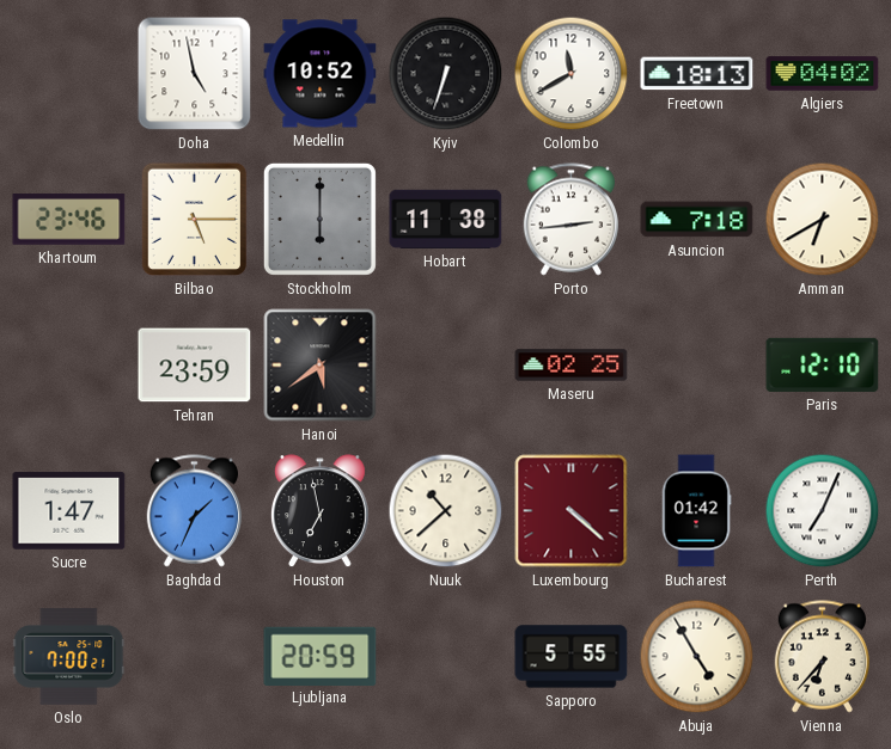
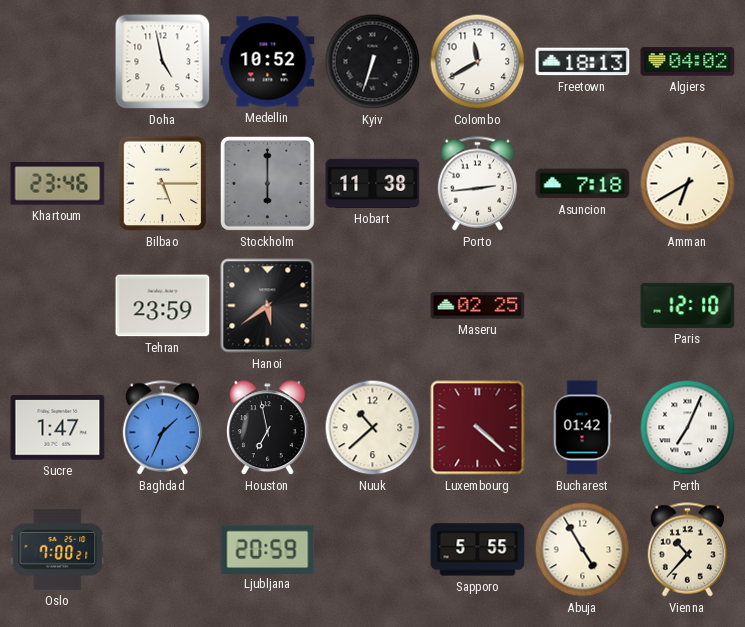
Vienna: 6:37 -> 10:37
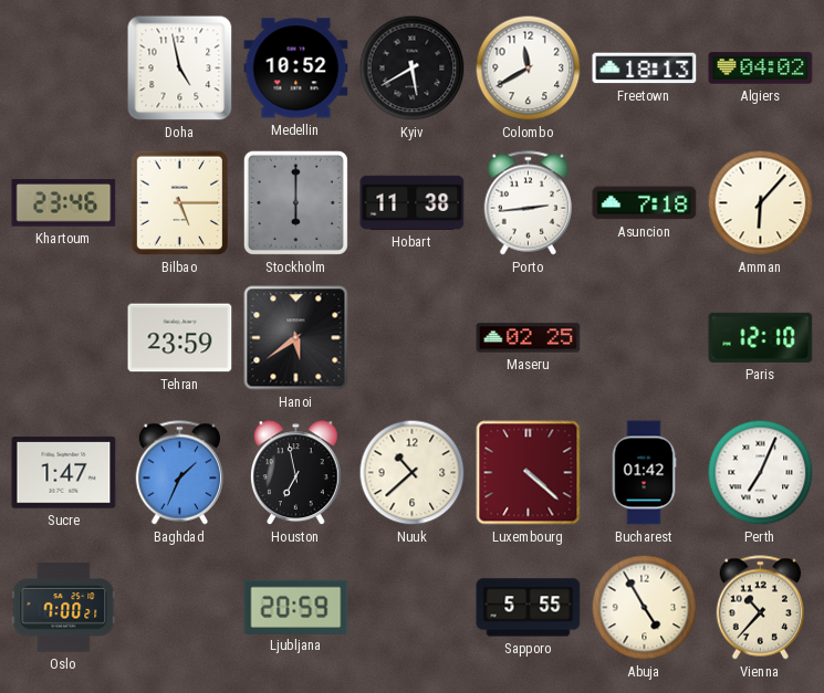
Kyiv: 6:33 -> 5:40
Amman: 6:40 -> 6:07
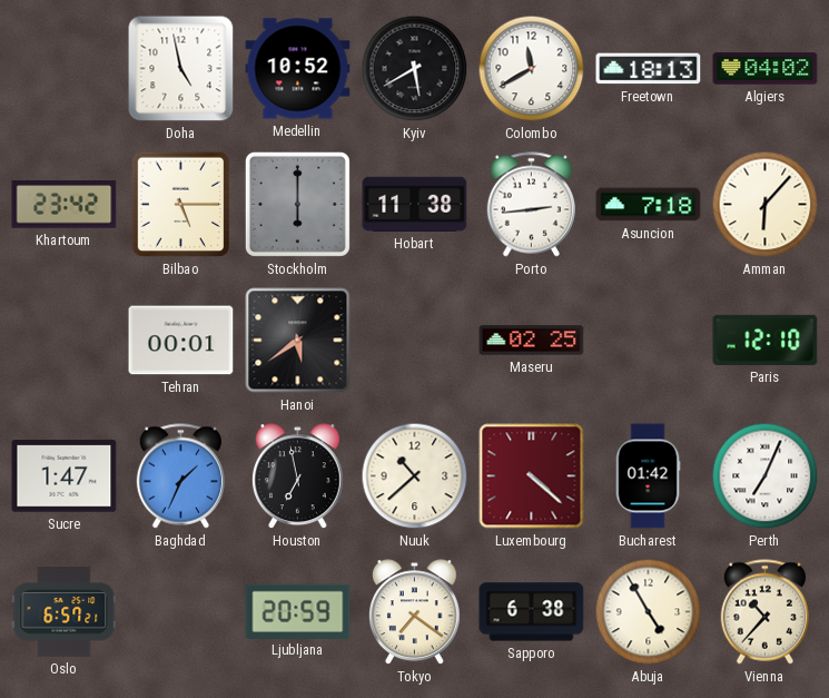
Khartoum: 23:46 -> 23:42
Tehran: 23:59 -> 00:01
Oslo: 7:00 -> 6:57
Tokyo: none -> 7:21
Sapporo: 5:55 -> 6:38
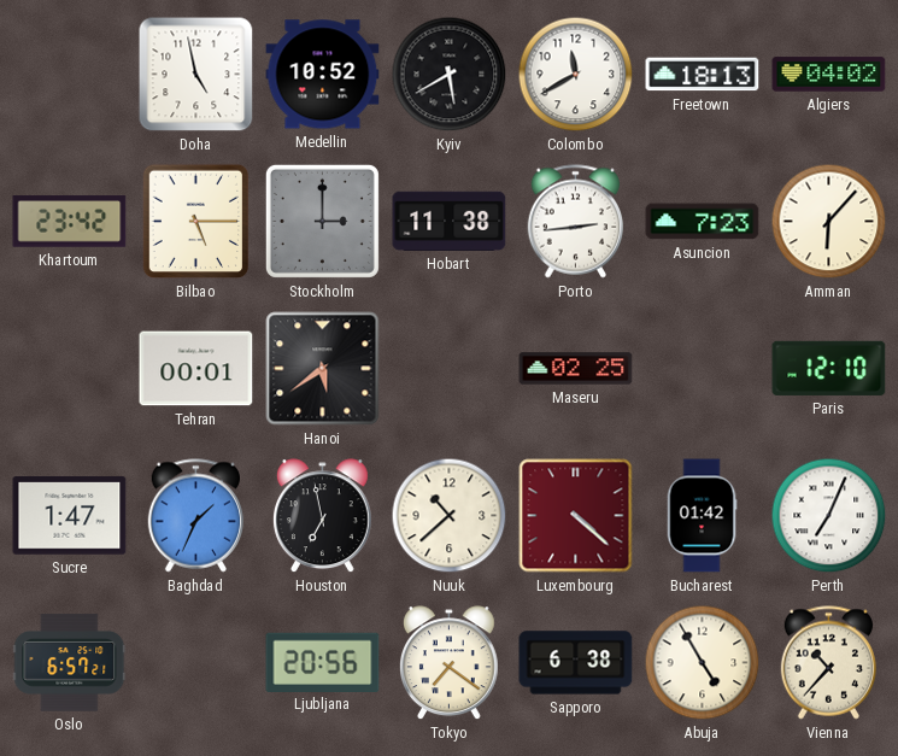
Stockholm: 6:00 -> 3:00
Asuncion: 7:18 -> 7:23
Ljubljana: 20:59 -> 20:56
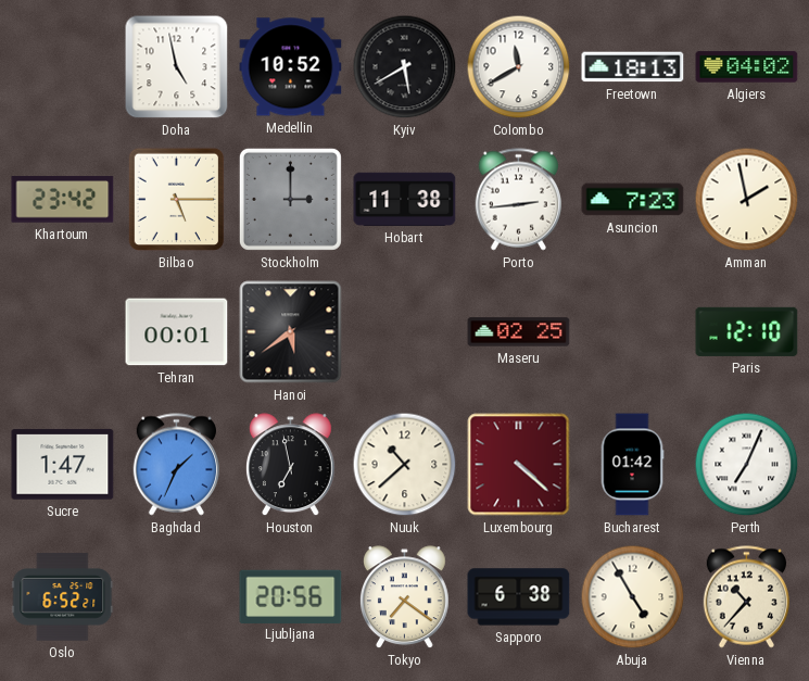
Amman: 6:07 -> 1:58
Oslo: 6:57 -> 6:52
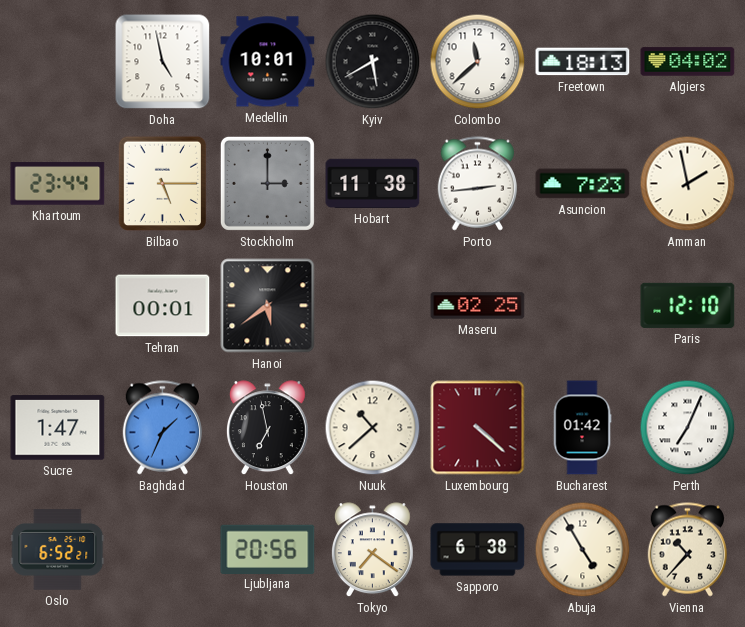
Medellin: 10:52 -> 10:01
Colombo: 11:40 -> 11:38
Khartoum: 23:42 -> 23:44
